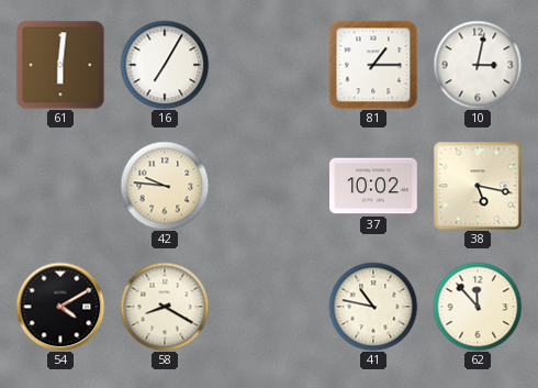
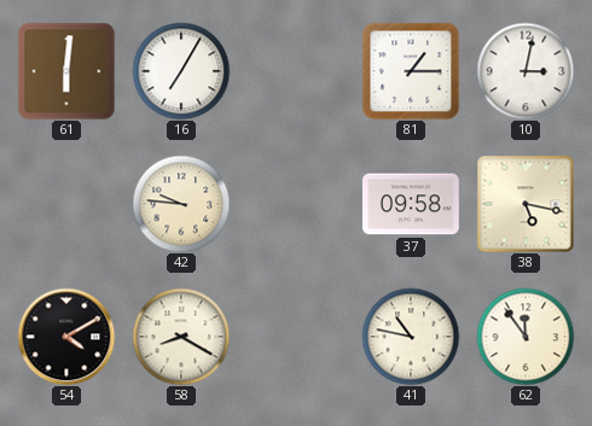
37: 10:02 -> 09:58
62: 11:53 -> 11:54
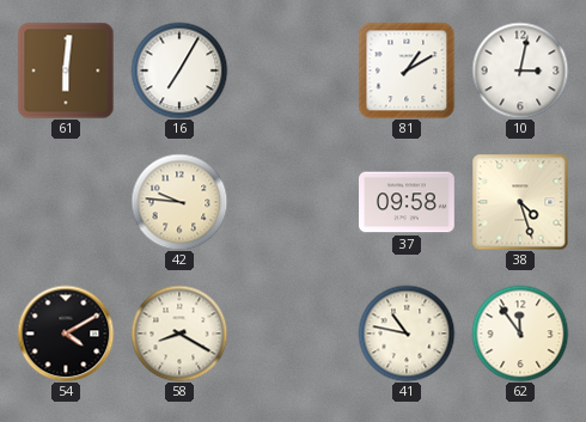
81: 1:15 -> 1:10
38: 5:17 -> 4:27
